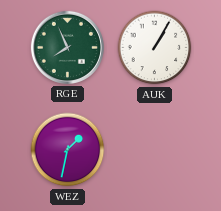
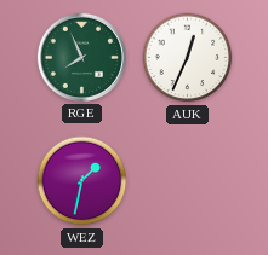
AUK: 1:05 -> 12:34
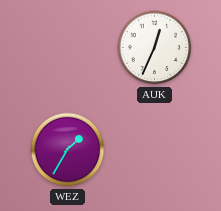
RGE: 7:56 -> none
WEZ: 1:32 -> 1:35
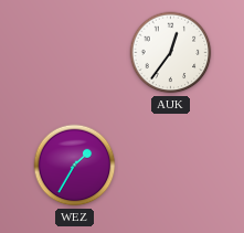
AUK: 12:34 -> 12:36
